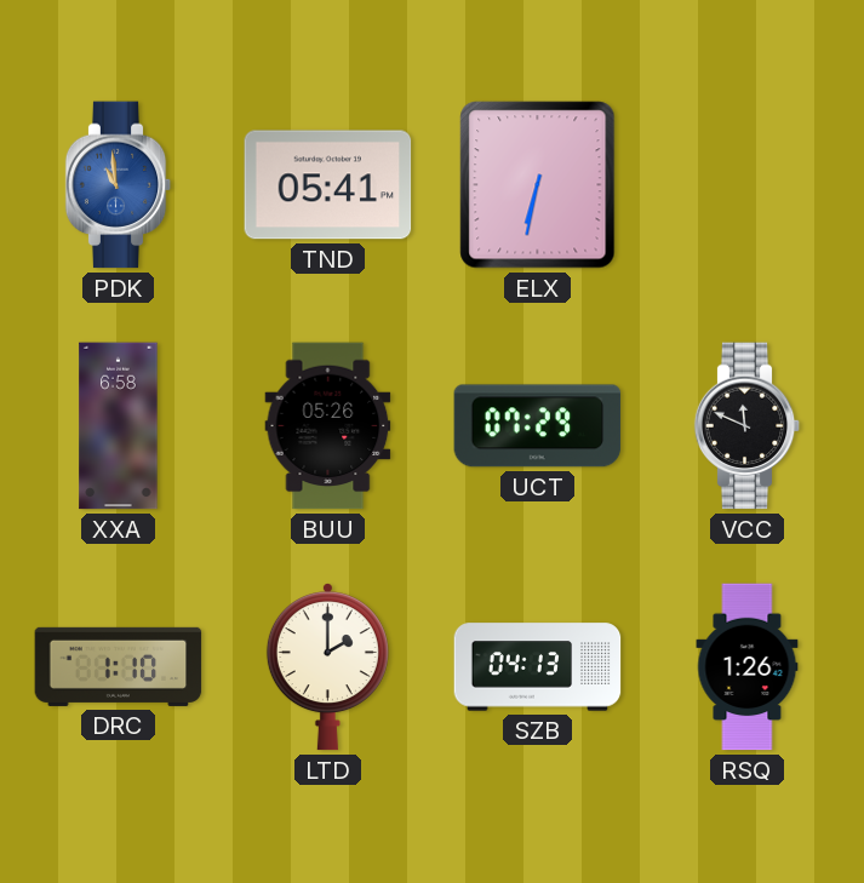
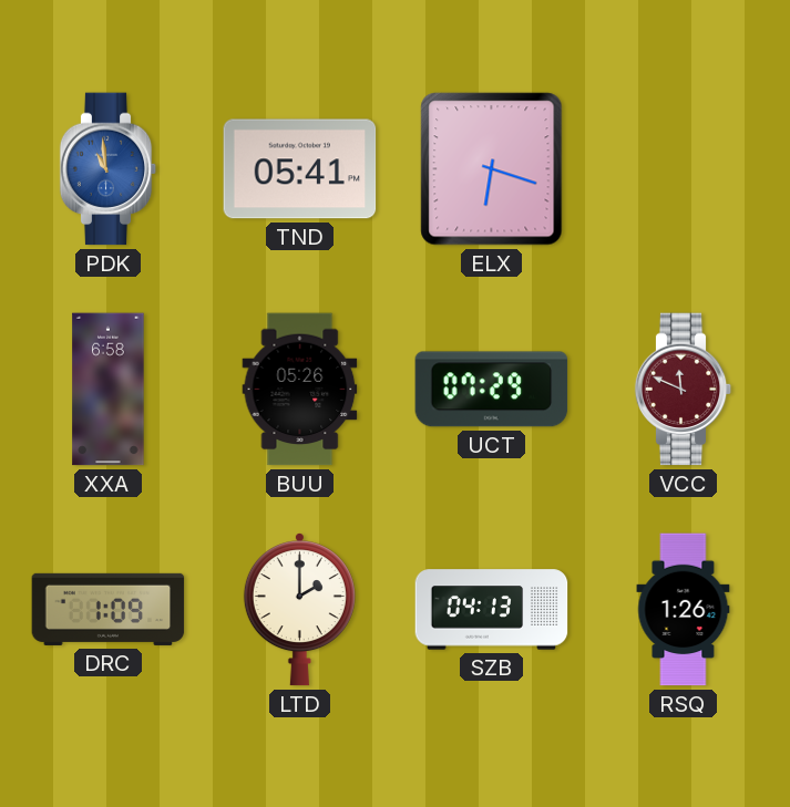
ELX: 6:32 -> 6:18
VCC dial: black -> burgundy
DRC: 1:10 -> 1:09
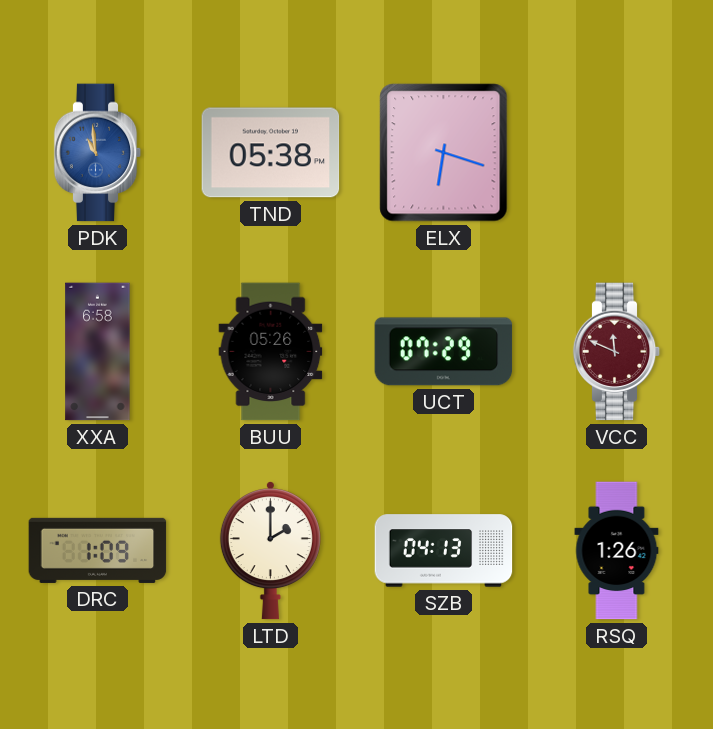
TND: 05:41 -> 05:38
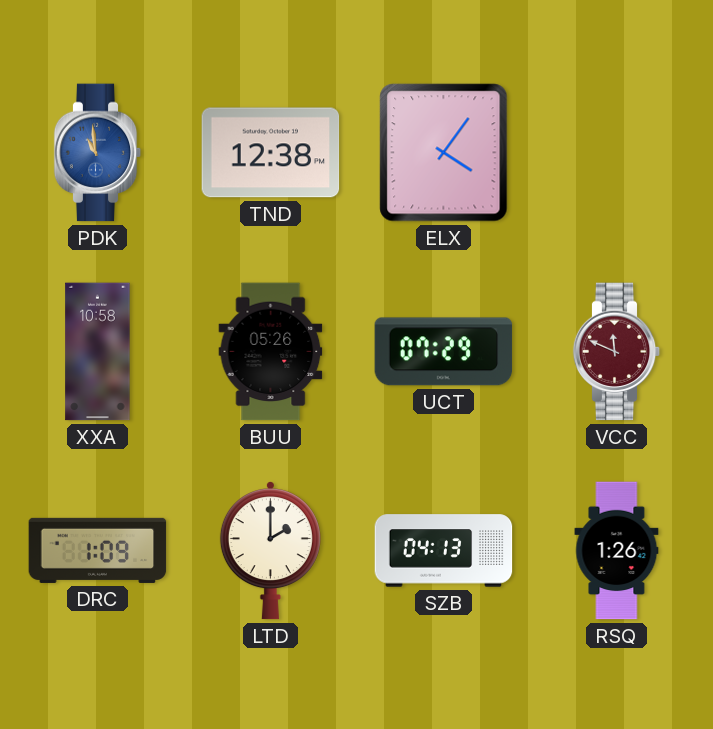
TND: 05:38 -> 12:38
ELX: 6:18 -> 4:06
XXA: 6:58 -> 10:58
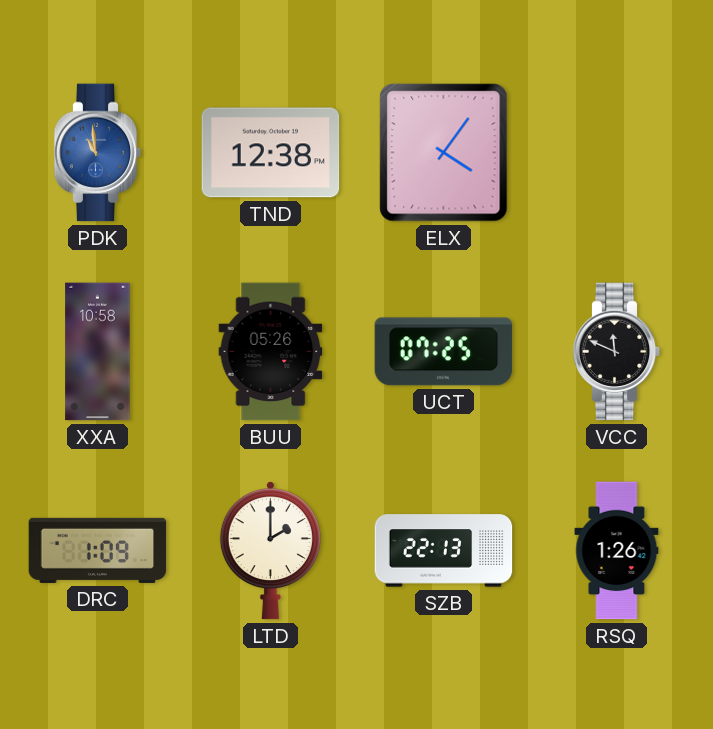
UCT: 07:29 -> 07:25
VCC dial: burgundy -> black
SZB: 04:13 -> 22:13
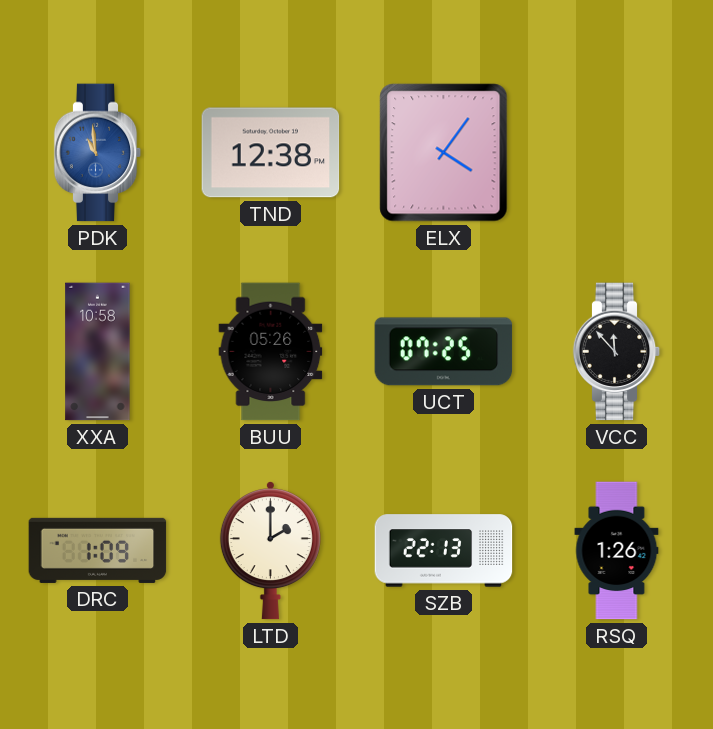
VCC: 11:49 -> 11:53
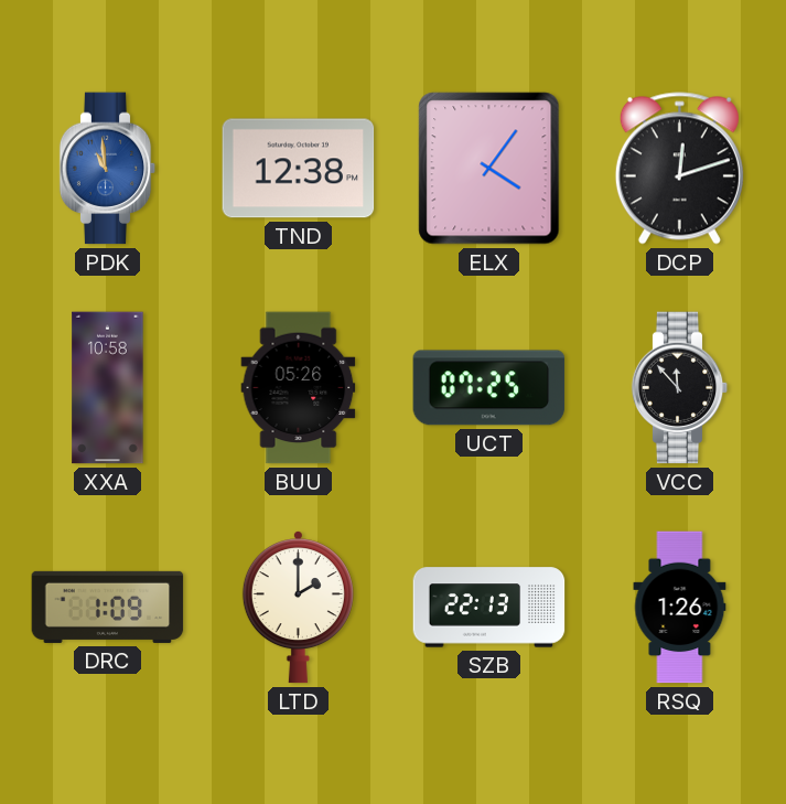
DCP: none -> 12:12
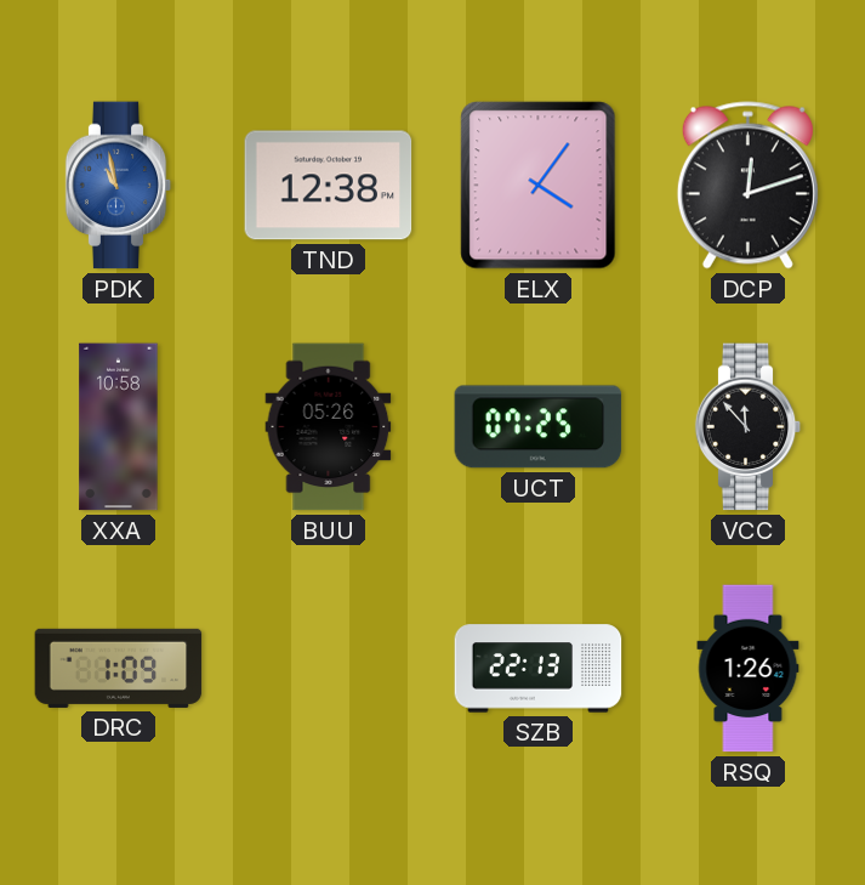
PDK: 10:59 -> 10:58
LTD: 2:00 -> none
